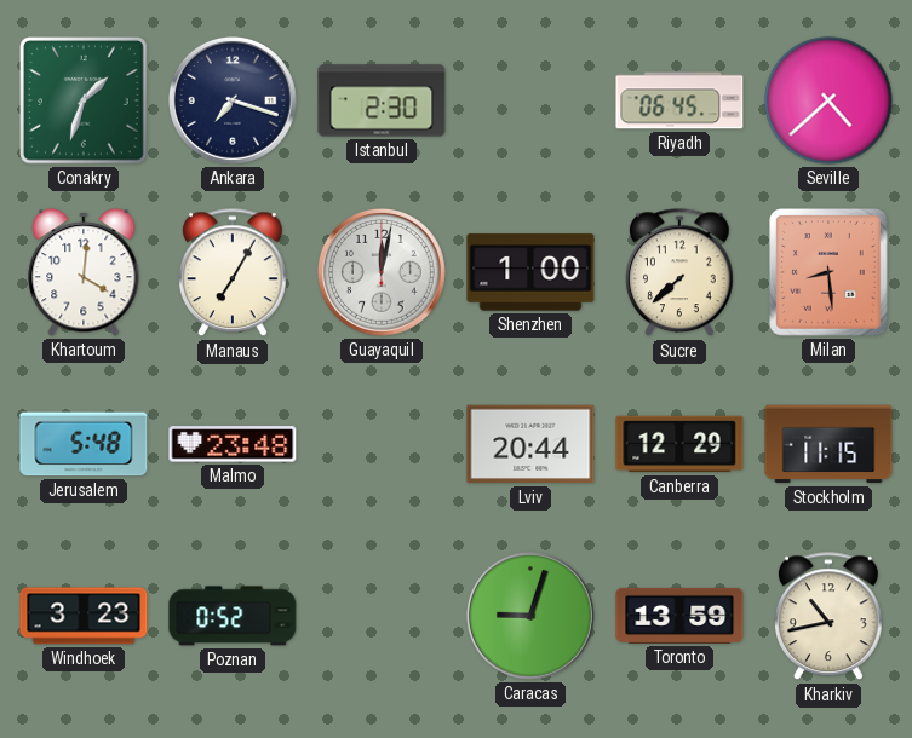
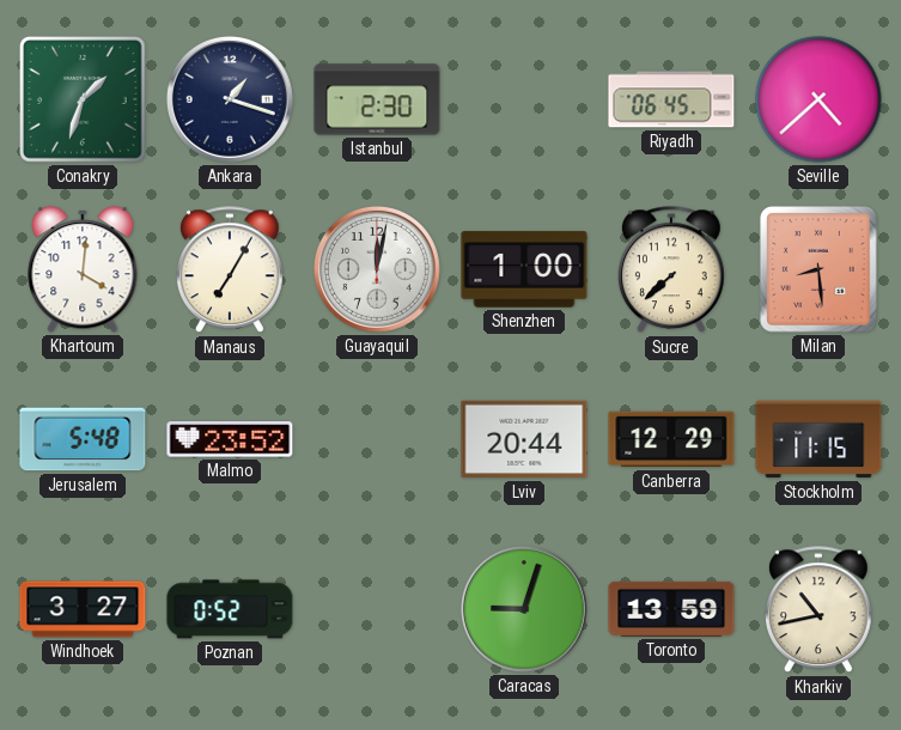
Ankara: 7:18 -> 1:18
Malmo: 23:48 -> 23:52
Windhoek: 3:23 -> 3:27
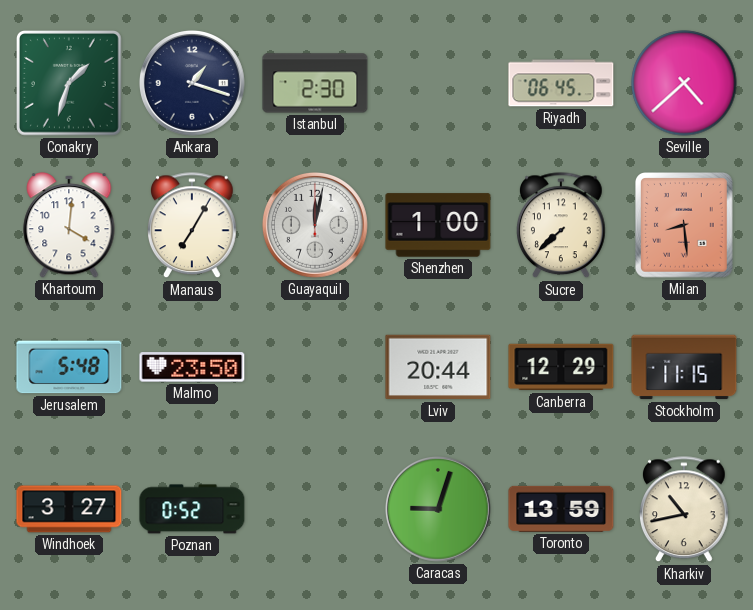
Malmo: 23:52 -> 23:50
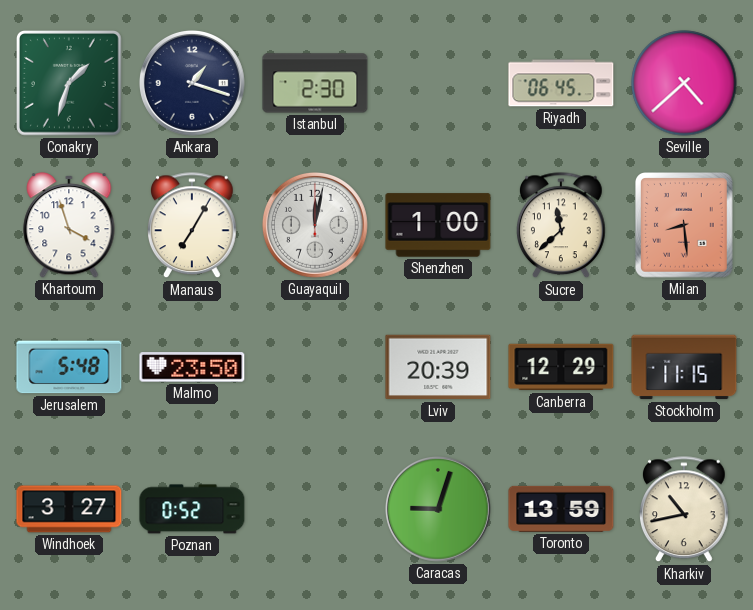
Khartoum: 4:01 -> 3:57
Sucre: 7:38 -> 11:38
Lviv: 20:44 -> 20:39
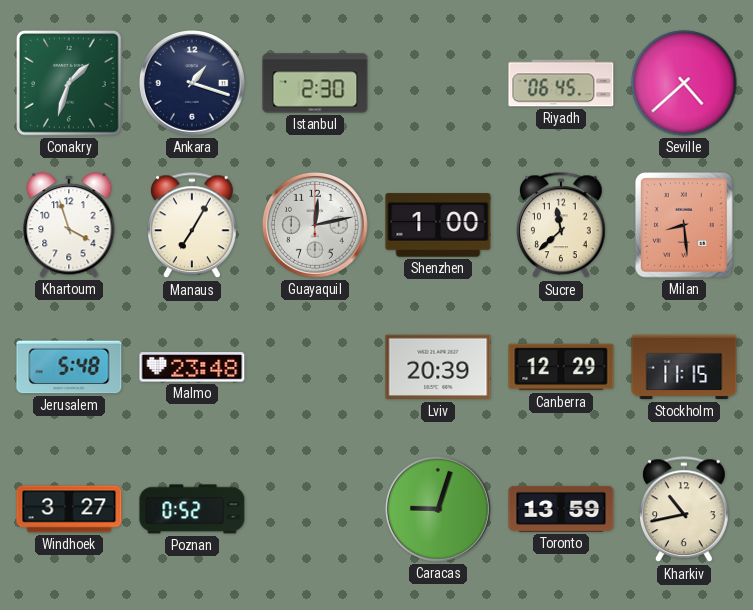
Guayaquil: 12:02 -> 12:13
Malmo: 23:50 -> 23:48
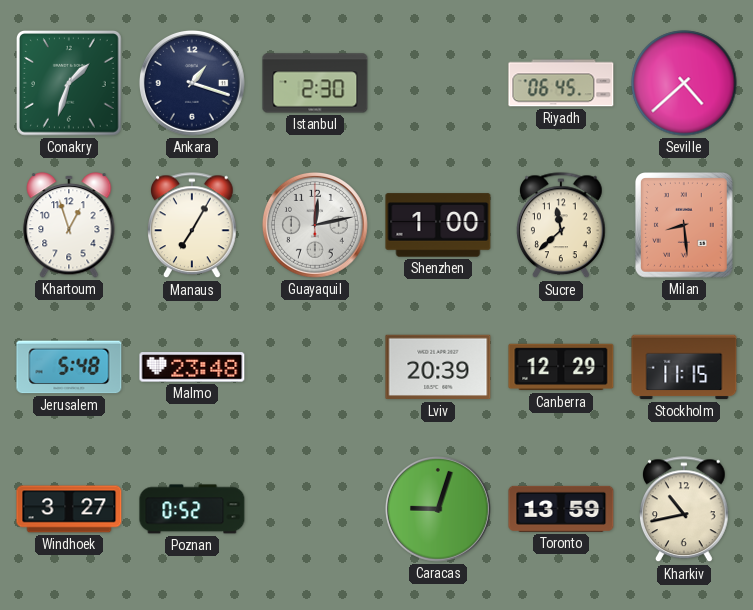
Khartoum: 3:57 -> 12:57
